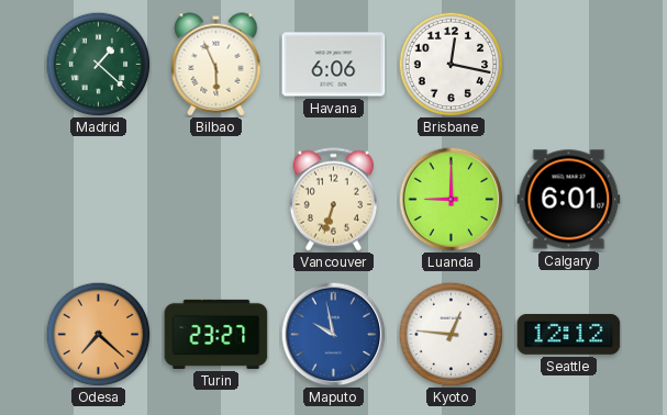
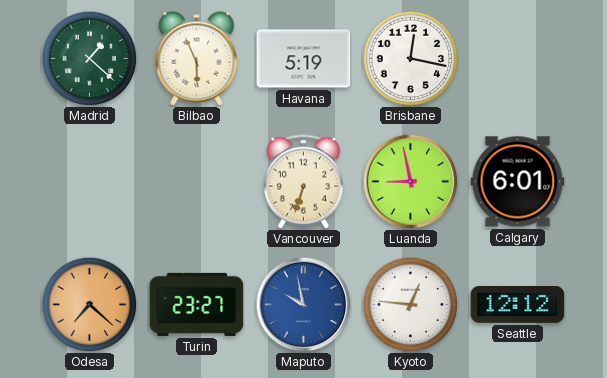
Havana: 6:06 -> 5:19
Luanda: 9:00 -> 8:58
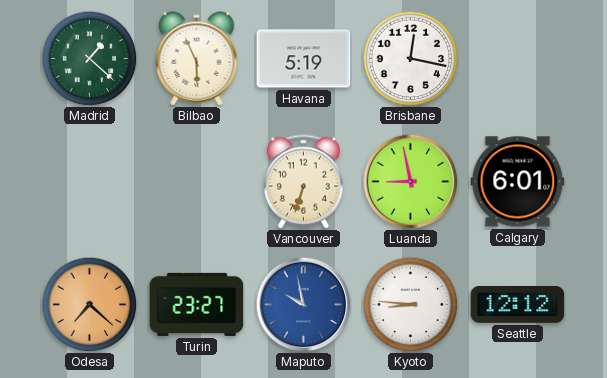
Kyoto: 12:46 -> 8:46
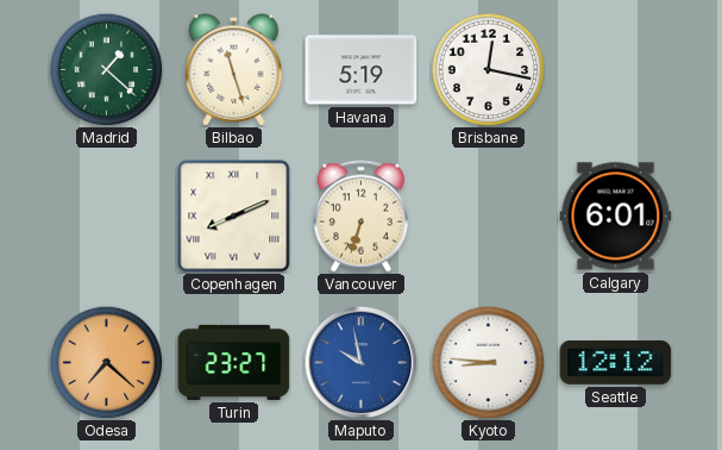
Bilbao: 5:56 -> 11:27
Copenhagen: none -> 8:11
Luanda: 8:58 -> none
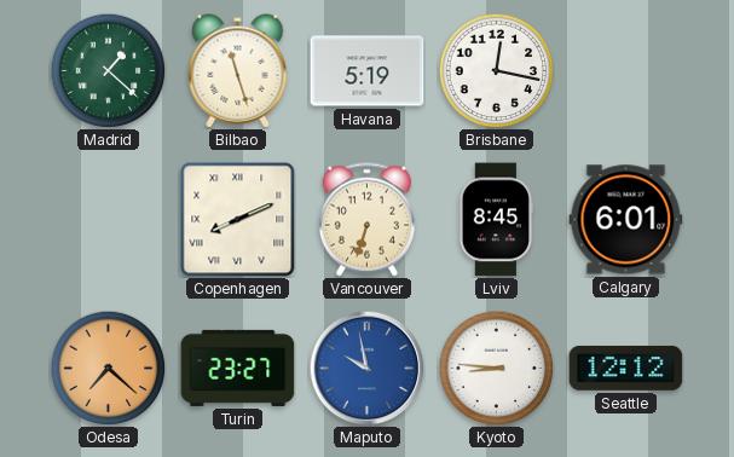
Lviv: none -> 8:45
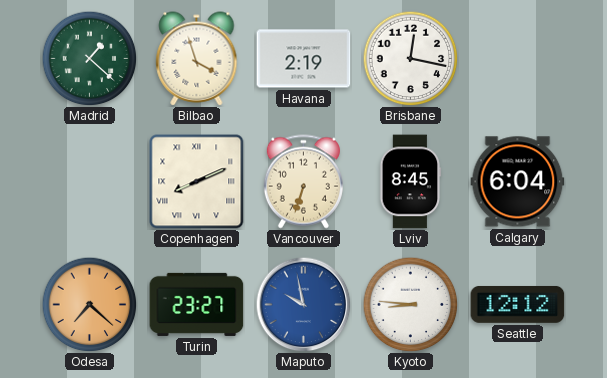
Bilbao: 11:27 -> 3:57
Havana: 5:19 -> 2:19
Calgary: 6:01 -> 6:04
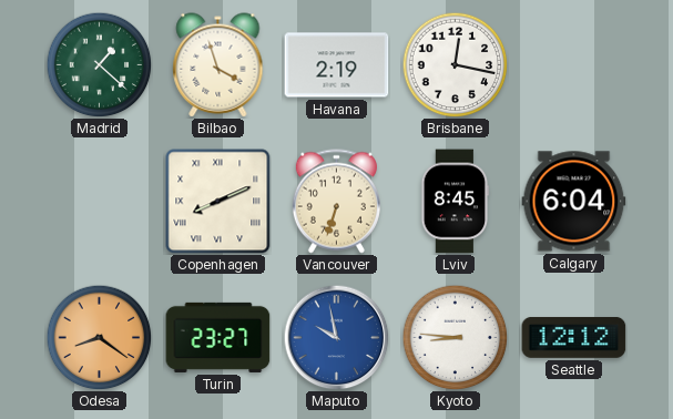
Odesa: 7:22 -> 8:21
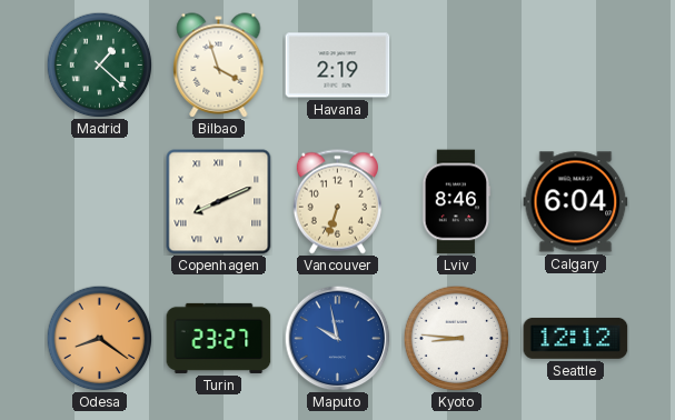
Brisbane: 12:17 -> none
Lviv: 8:45 -> 8:46
